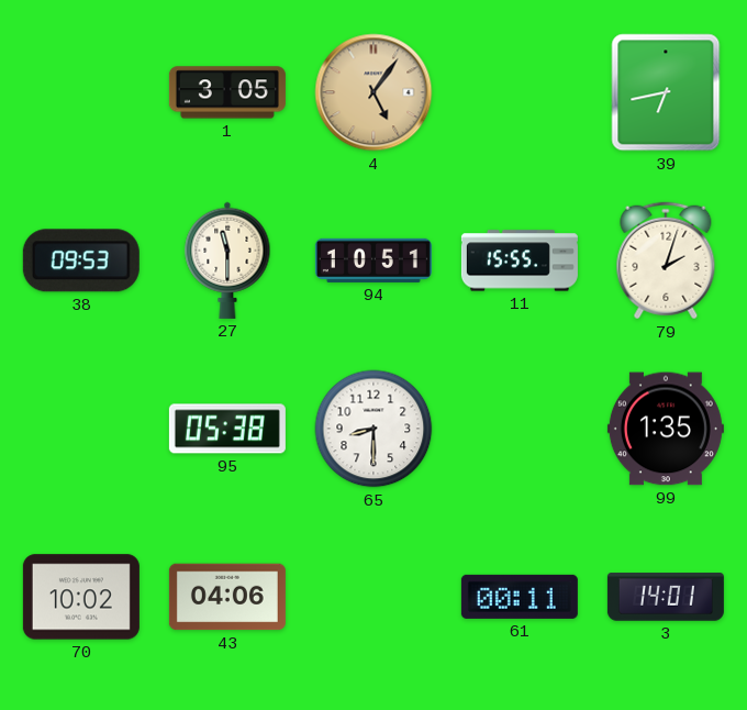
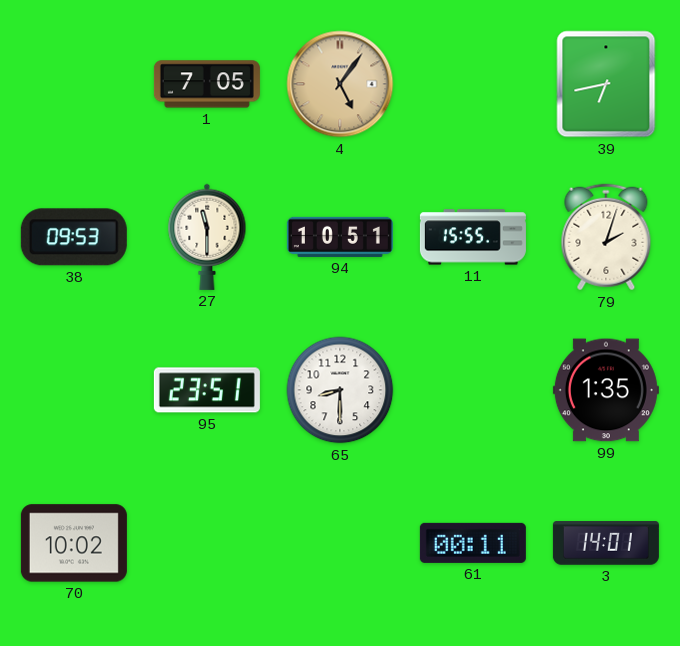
1: 3:05 -> 7:05
95: 05:38 -> 23:51
43: 04:06 -> none
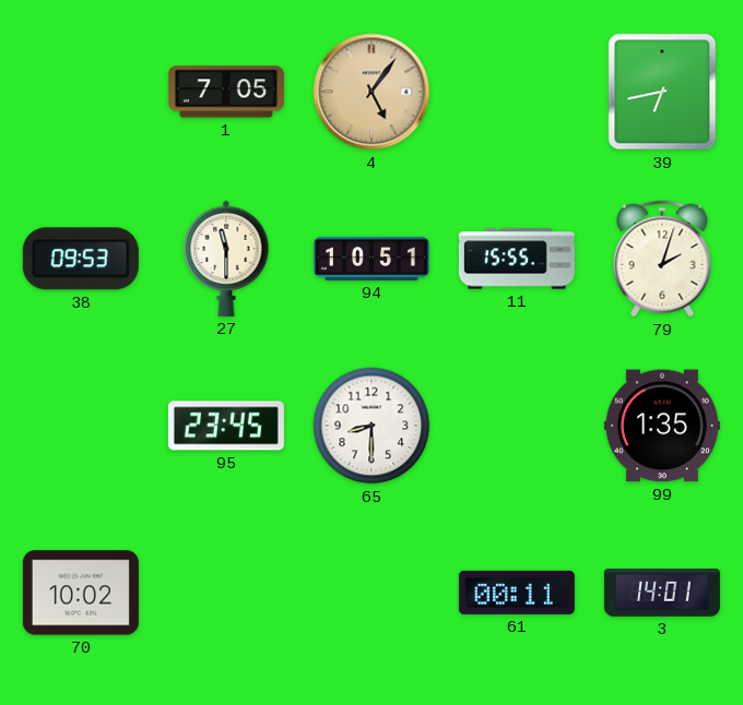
95: 23:51 -> 23:45
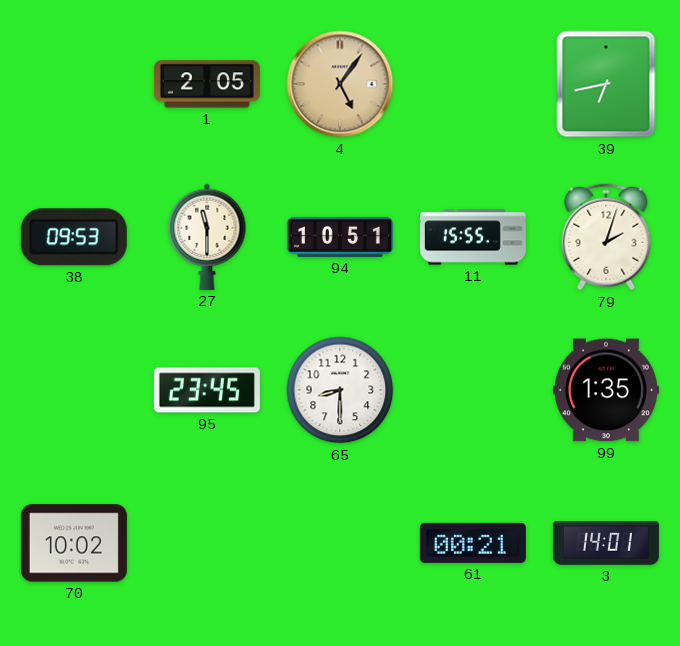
1: 7:05 -> 2:05
61: 00:11 -> 00:21
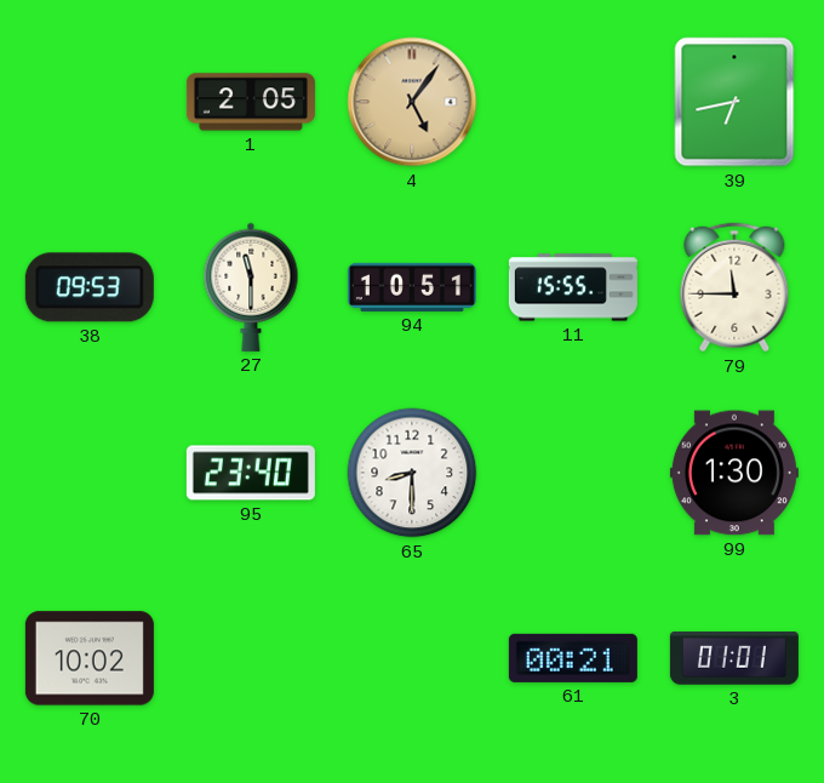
79: 2:03 -> 11:45
95: 23:45 -> 23:40
99: 1:35 -> 1:30
3: 14:01 -> 01:01
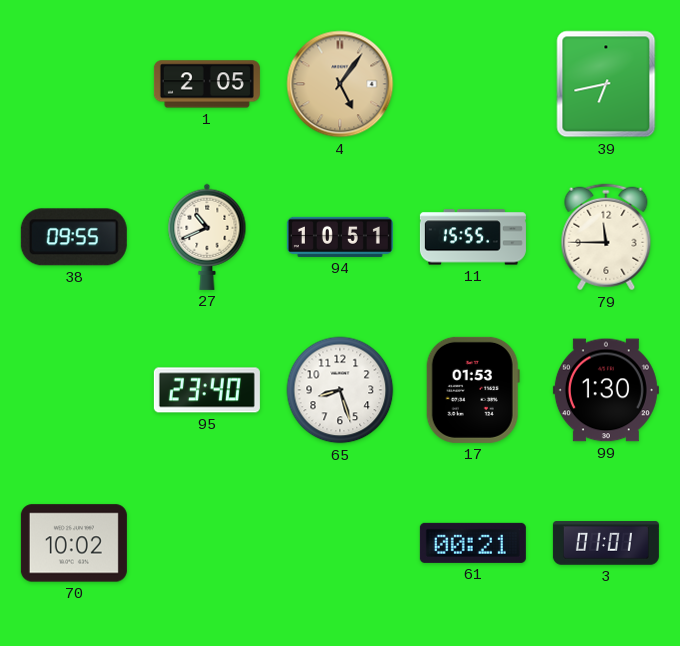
38: 09:53 -> 09:55
27: 11:30 -> 10:41
65: 8:30 -> 8:27
17: none -> 01:53
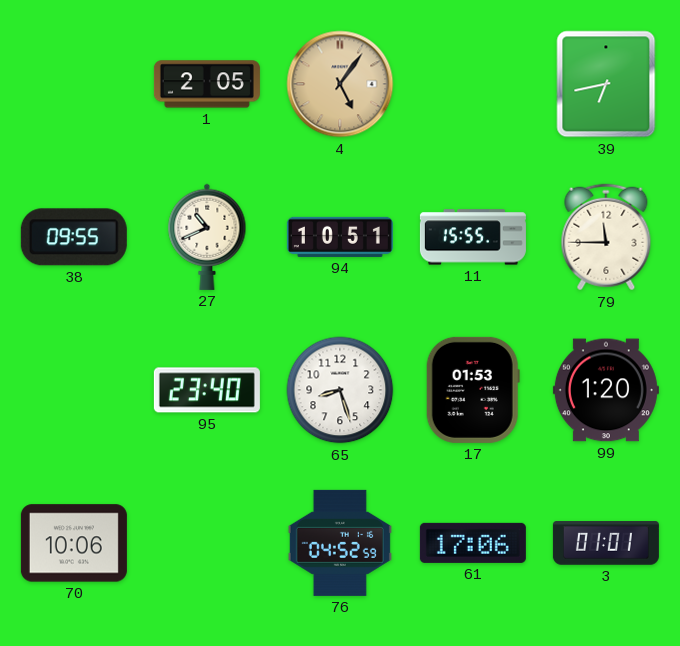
99: 1:30 -> 1:20
70: 10:02 -> 10:06
76: none -> 04:52
61: 00:21 -> 17:06
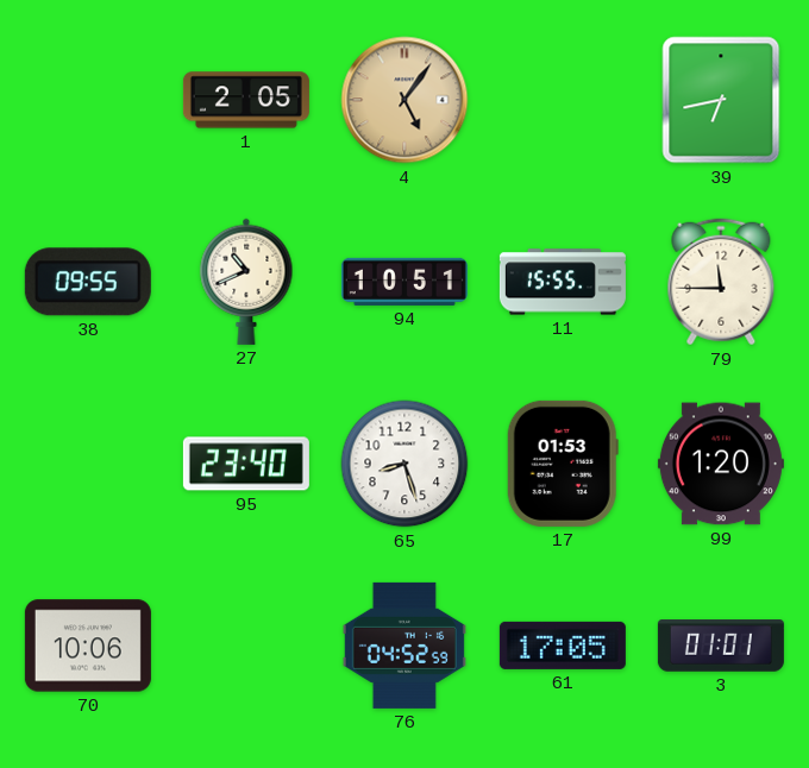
61: 17:06 -> 17:05
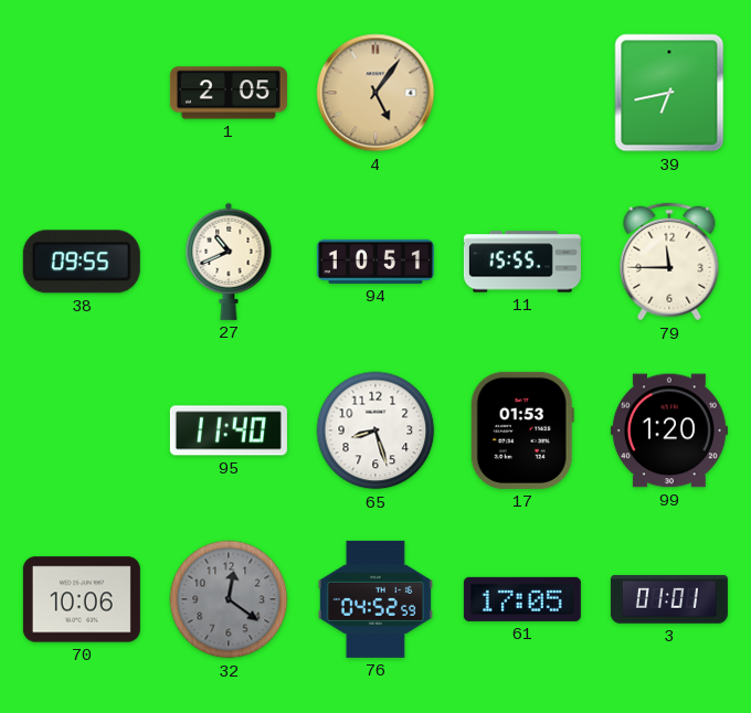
95: 23:40 -> 11:40
32: none -> 12:21
